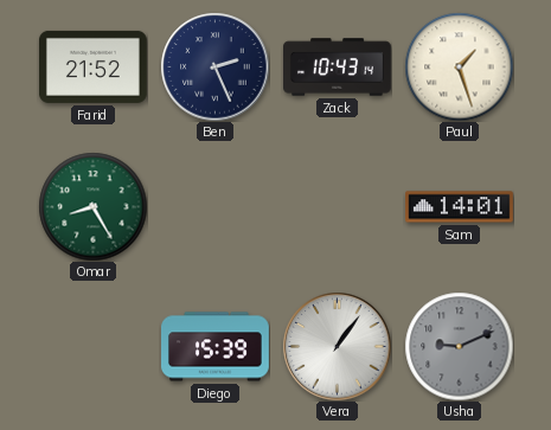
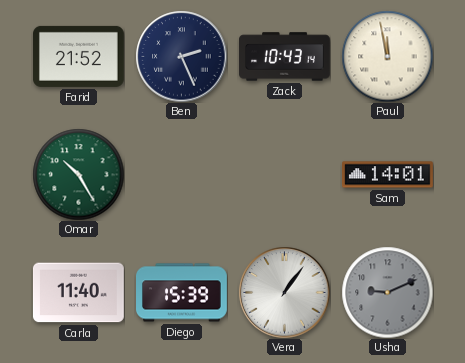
Paul: 1:27 -> 11:58
Omar: 8:25 -> 10:25
Carla: none -> 11:40
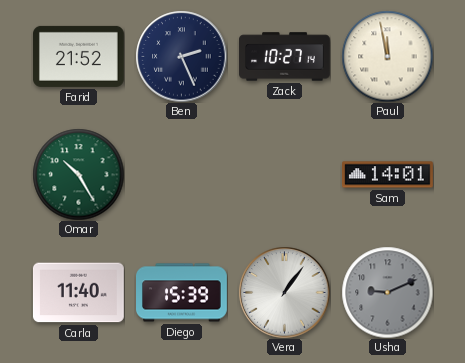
Zack: 10:43 -> 10:27
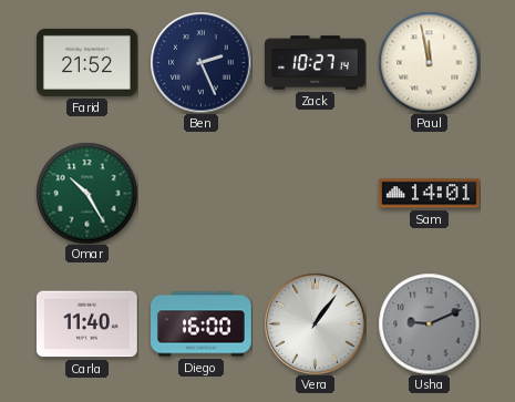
Diego: 15:39 -> 16:00
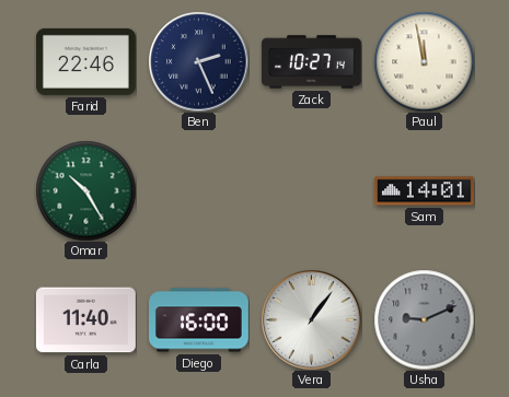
Farid: 21:52 -> 22:46
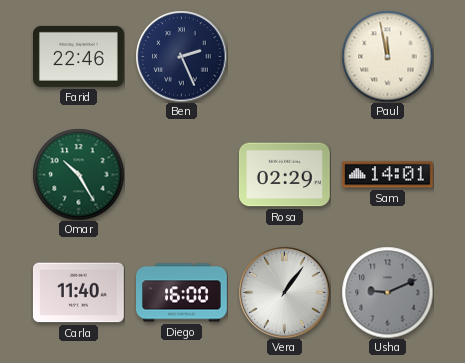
Zack: 10:27 -> none
Rosa: none -> 02:29
